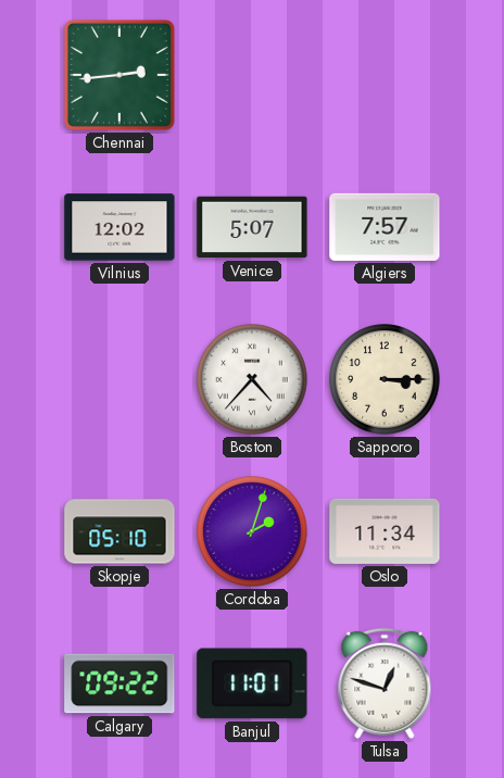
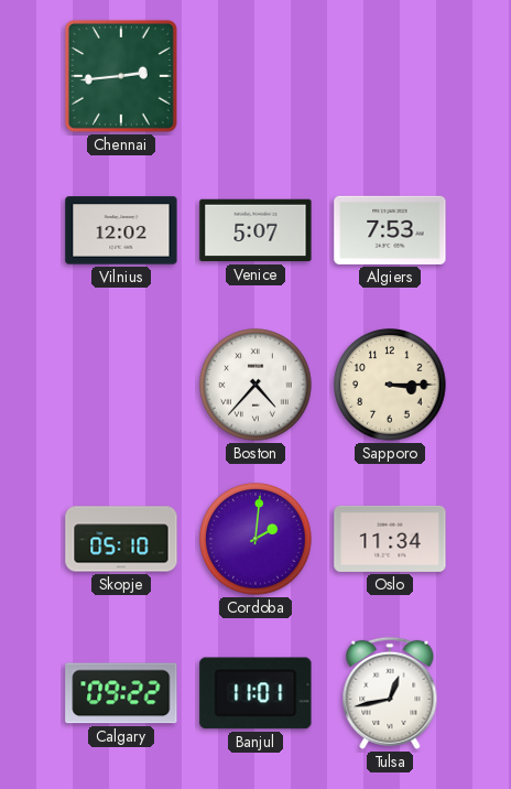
Algiers: 7:57 -> 7:53
Cordoba: 2:03 -> 2:01
Tulsa: 12:48 -> 12:43
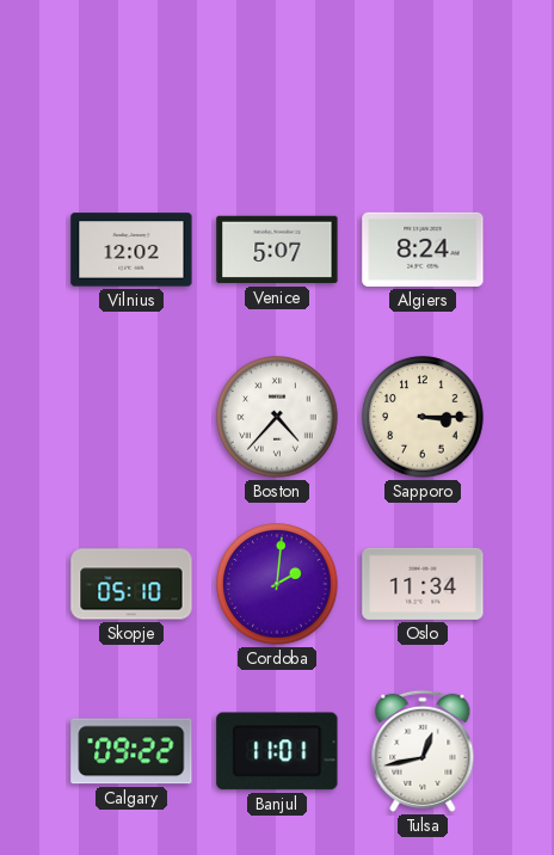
Chennai: 2:44 -> none
Algiers: 7:53 -> 8:24
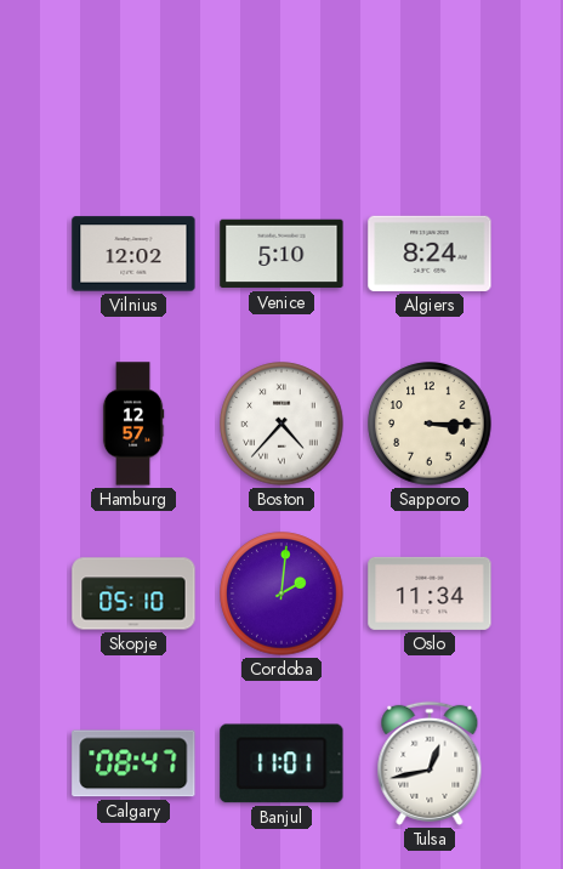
Venice: 5:07 -> 5:10
Hamburg: none -> 12:57
Calgary: 09:22 -> 08:47
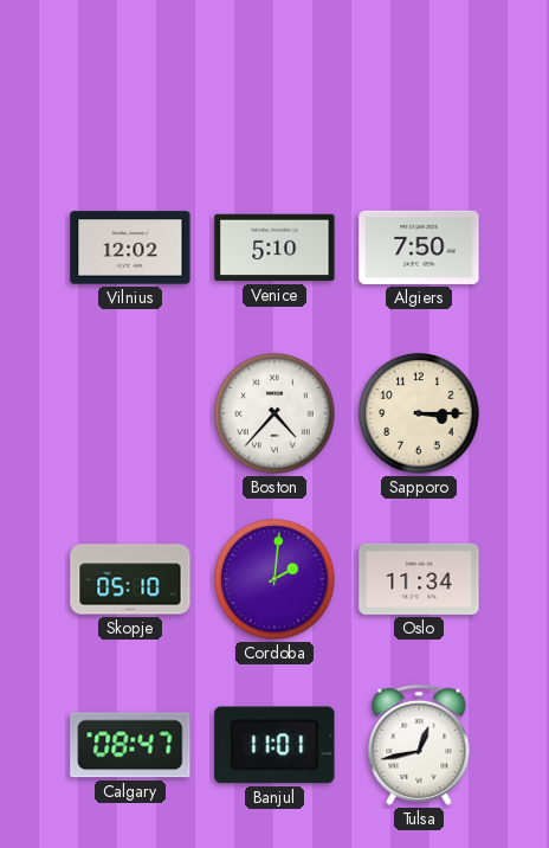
Algiers: 8:24 -> 7:50
Hamburg: 12:57 -> none
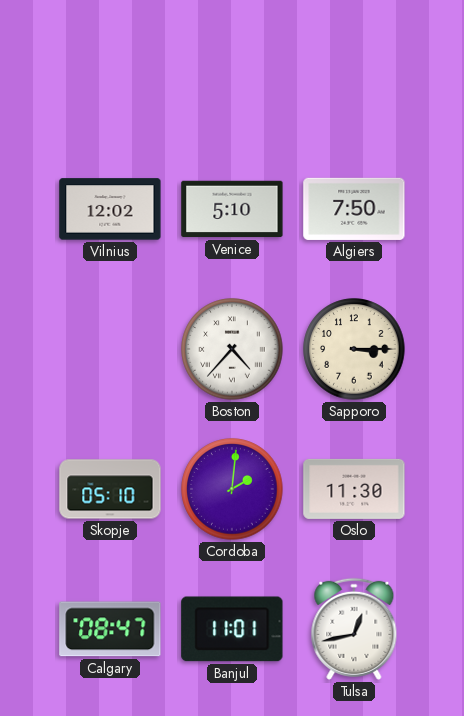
Oslo: 11:34 -> 11:30
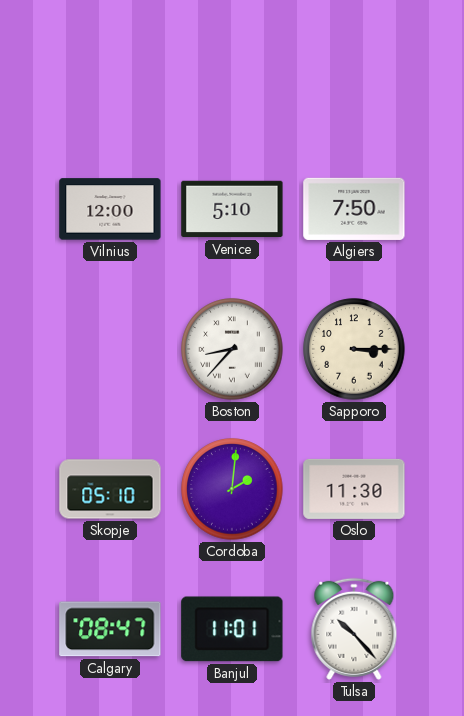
Vilnius: 12:02 -> 12:00
Boston: 4:37 -> 8:37
Tulsa: 12:43 -> 10:23
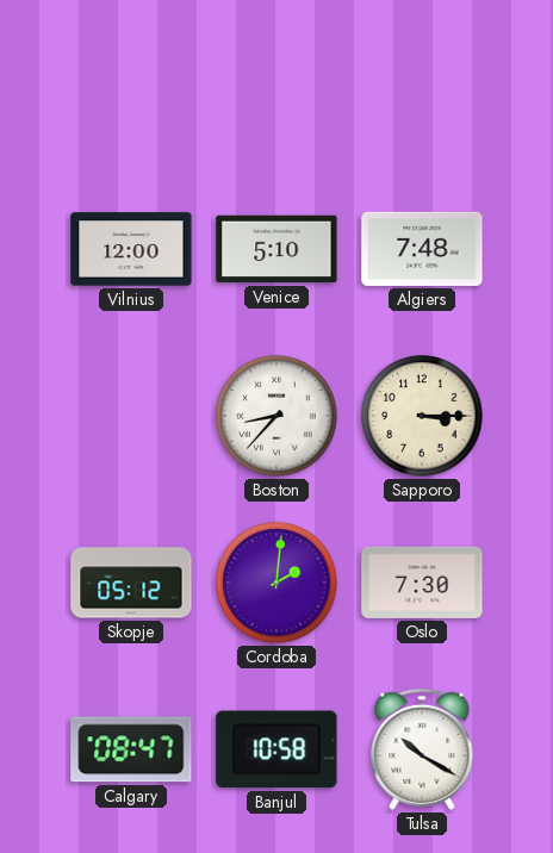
Algiers: 7:50 -> 7:48
Skopje: 05:10 -> 05:12
Oslo: 11:30 -> 7:30
Banjul: 11:01 -> 10:58
Tulsa: 10:23 -> 10:20
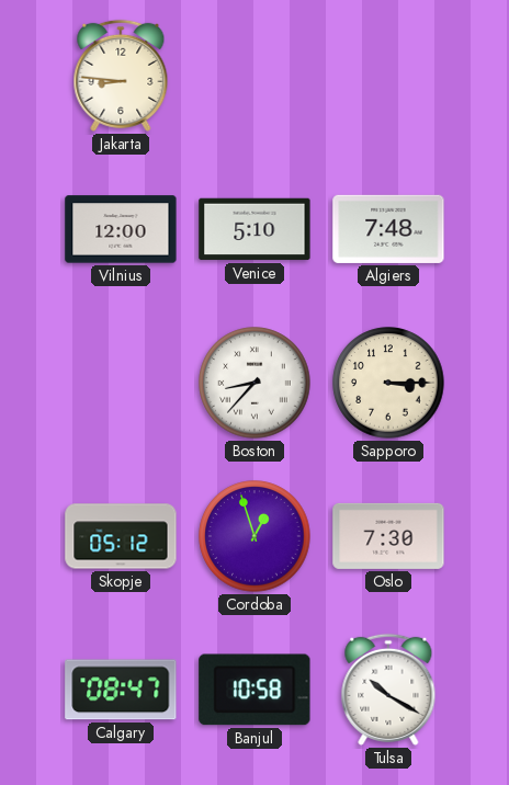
Jakarta: none -> 8:46
Cordoba: 2:01 -> 12:57
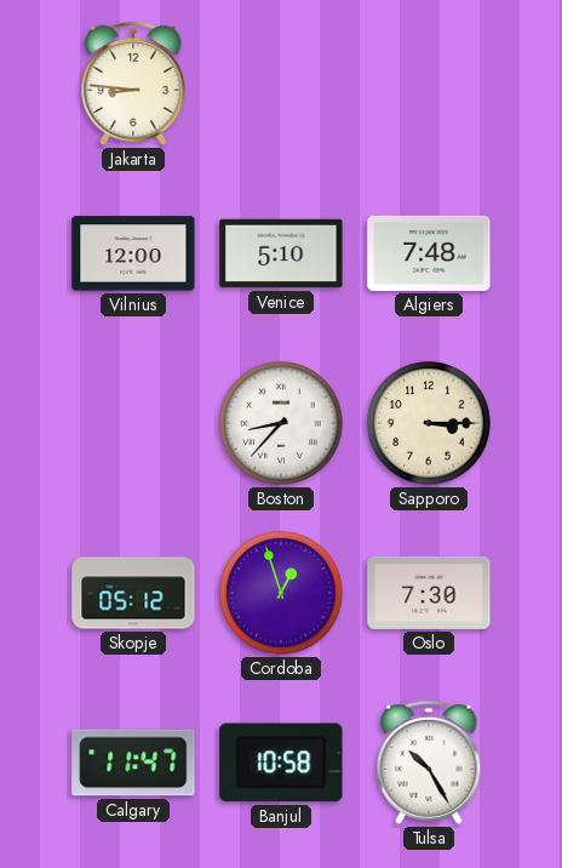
Calgary: 08:47 -> 11:47
Tulsa: 10:20 -> 10:25
